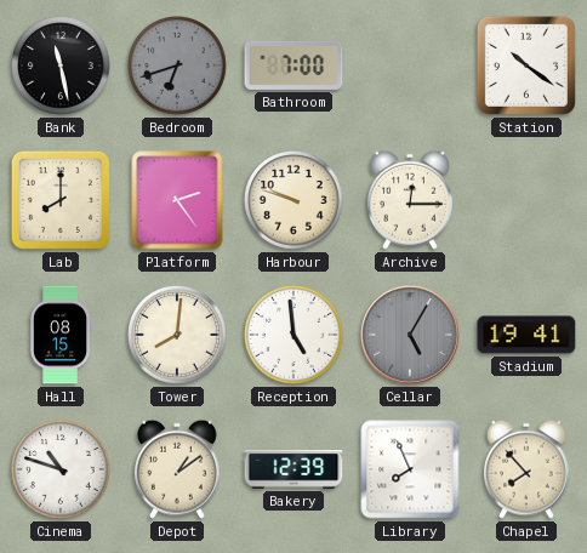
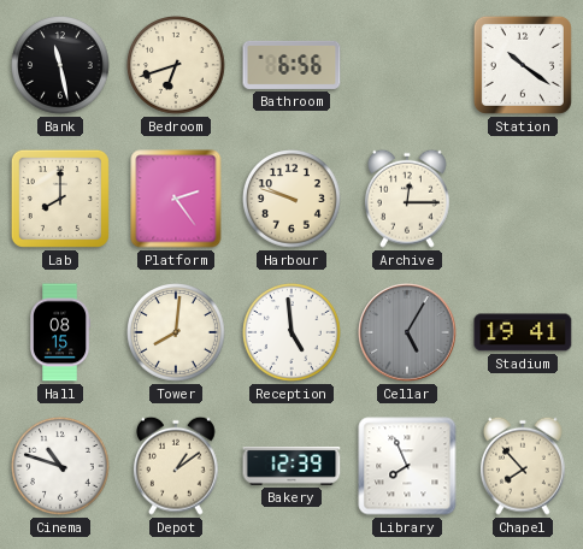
Bedroom dial: grey -> cream
Bathroom: 7:00 -> 6:56
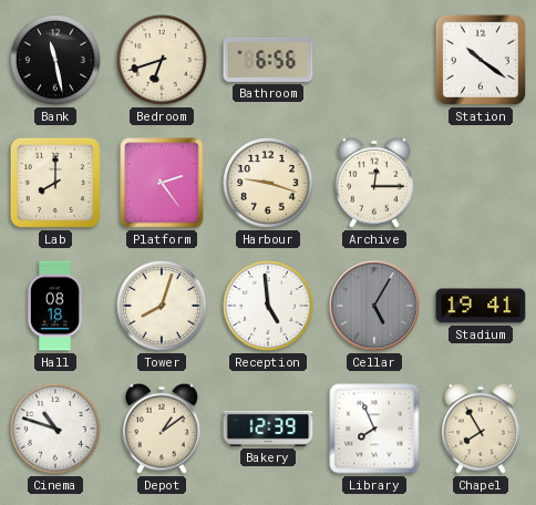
Harbour: 9:48 -> 9:18
Hall: 08:15 -> 08:18
Tower: 8:01 -> 8:03
Chapel: 7:53 -> 7:55
